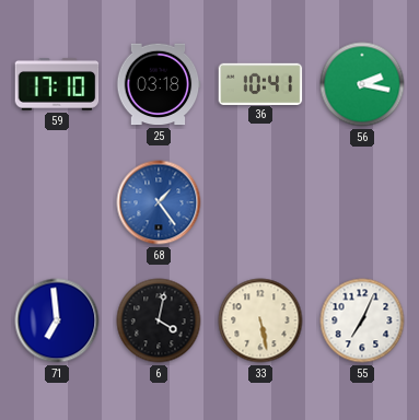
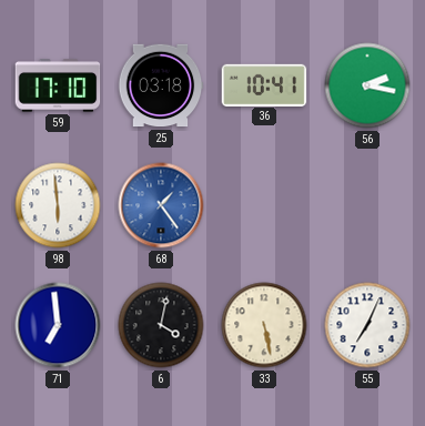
98: none -> 5:59
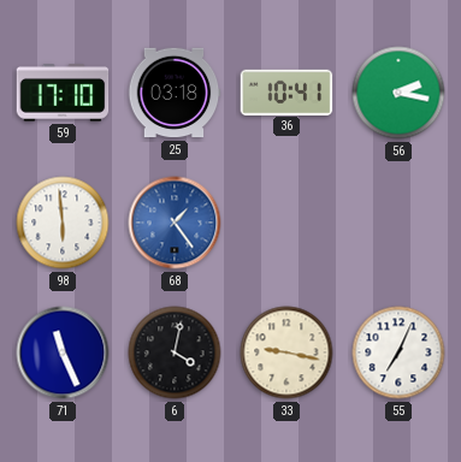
71: 6:59 -> 11:26
33: 5:28 -> 9:17
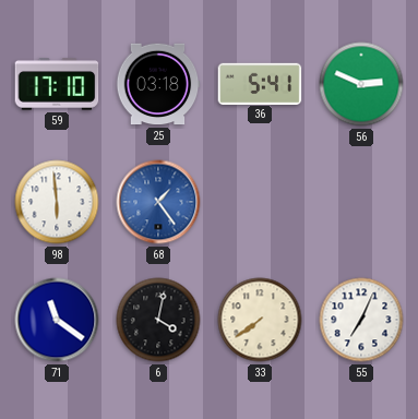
36: 10:41 -> 5:41
56: 2:17 -> 2:49
71: 11:26 -> 11:21
33: 9:17 -> 7:39
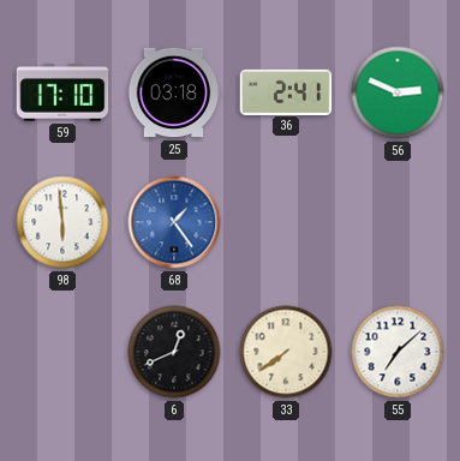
36: 5:41 -> 2:41
71: 11:21 -> none
6: 4:02 -> 12:41
55: 7:04 -> 7:08
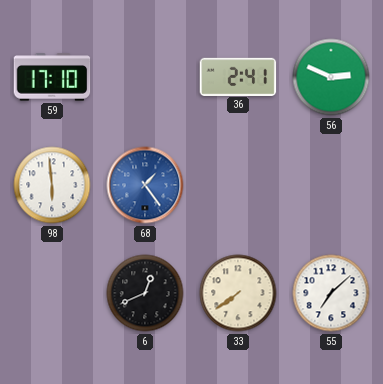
25: 03:18 -> none
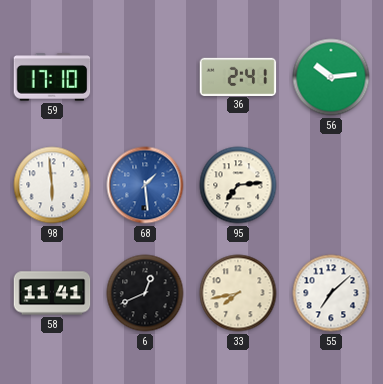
56: 2:49 -> 10:14
68: 1:24 -> 1:29
95: none -> 7:14
58: none -> 11:41
33: 7:39 -> 7:43
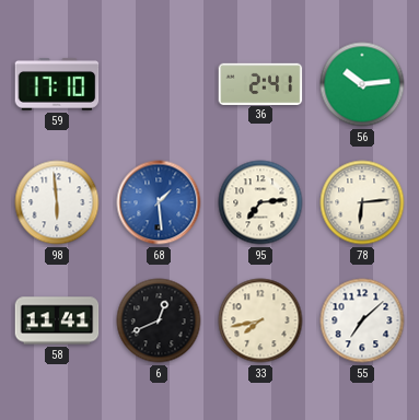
78: none -> 6:14
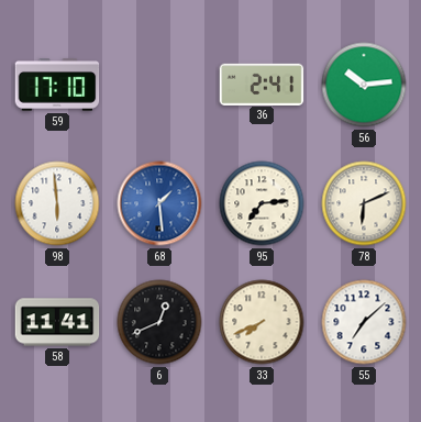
78: 6:14 -> 6:11
33: 7:43 -> 7:41
